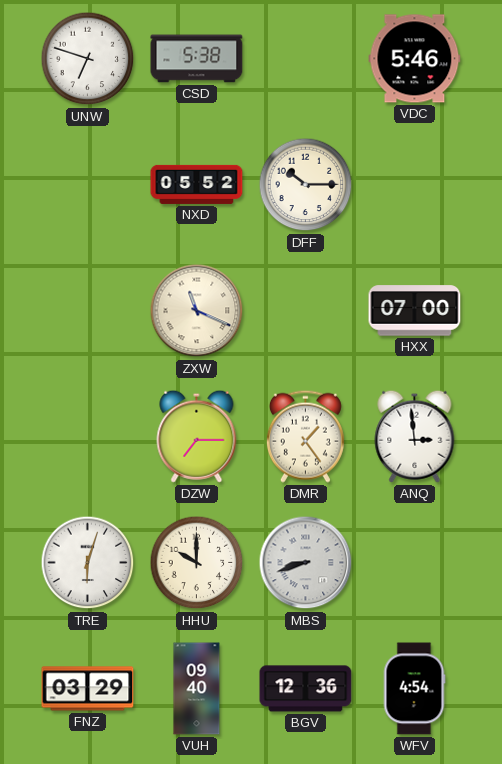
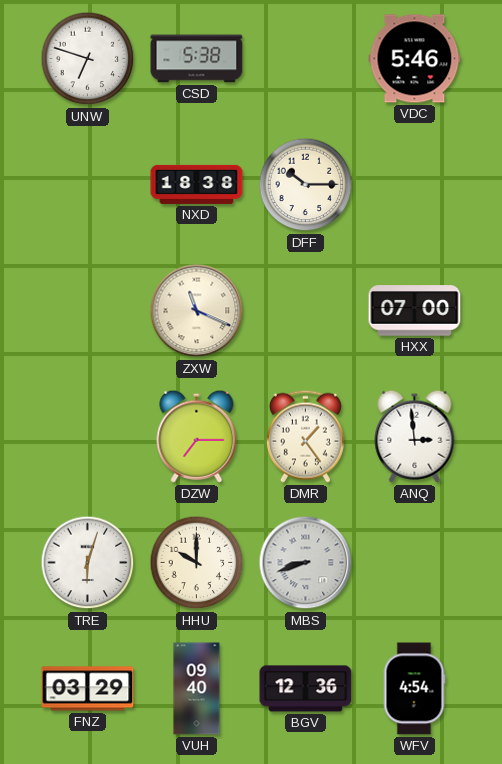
NXD: 05:52 -> 18:38
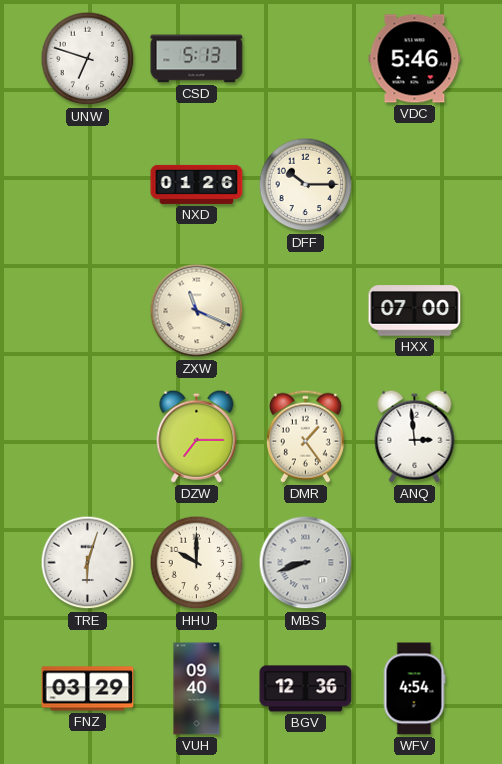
CSD: 5:38 -> 5:13
NXD: 18:38 -> 01:26
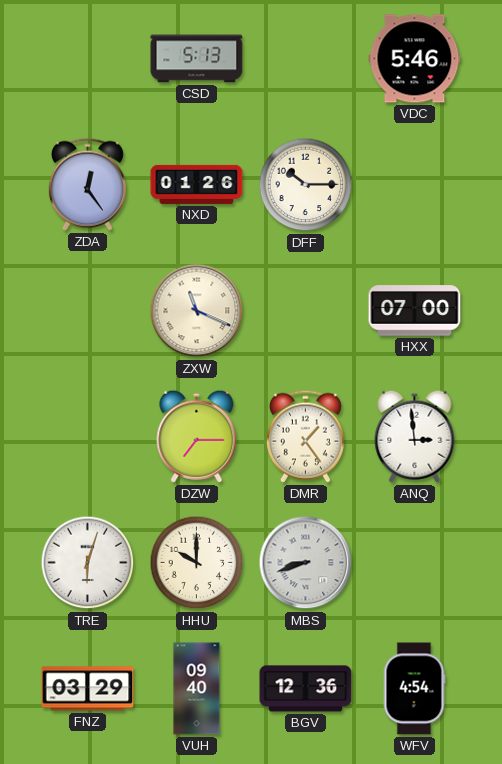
UNW: 6:48 -> none
ZDA: none -> 12:24
